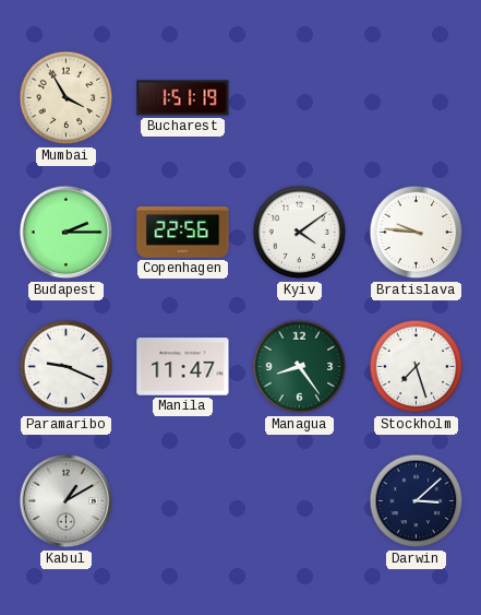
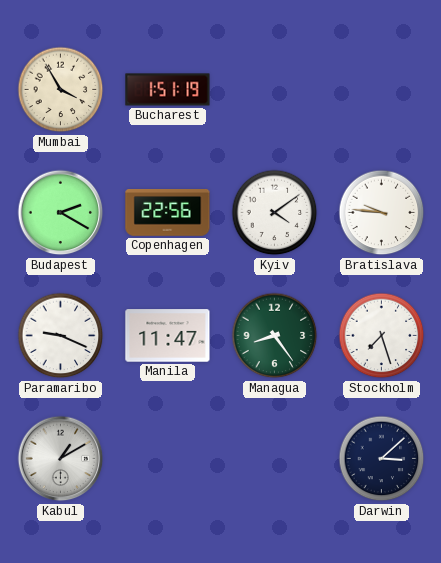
Budapest: 2:15 -> 2:20
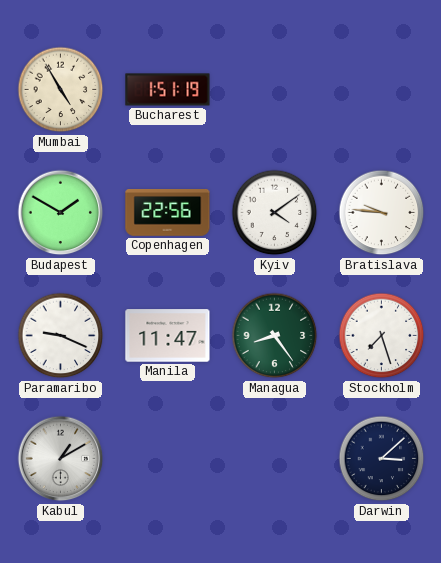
Mumbai: 3:55 -> 4:55
Budapest: 2:20 -> 1:50
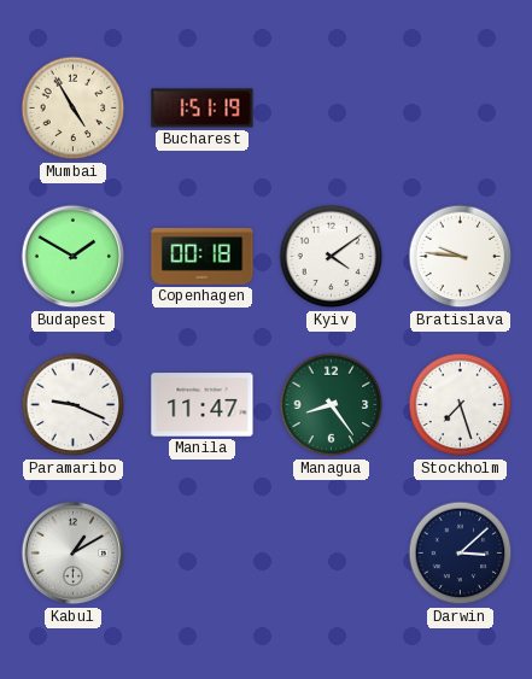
Copenhagen: 22:56 -> 00:18
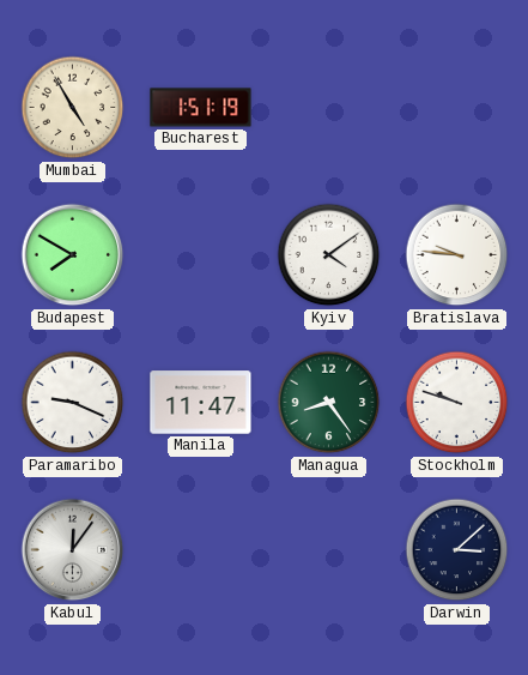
Budapest: 1:50 -> 7:50
Copenhagen: 00:18 -> none
Stockholm: 7:27 -> 9:48
Kabul: 1:10 -> 12:06
